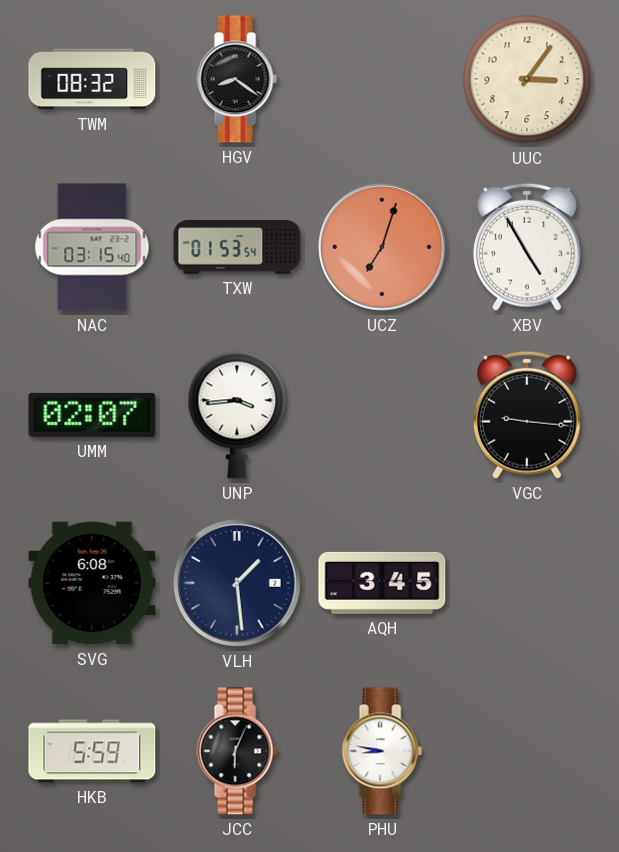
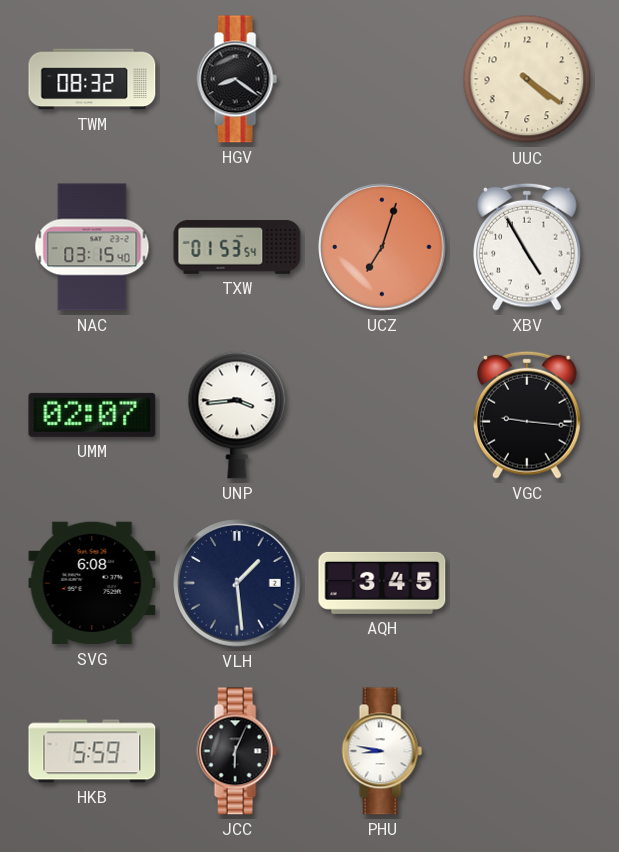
UUC: 3:06 -> 4:21
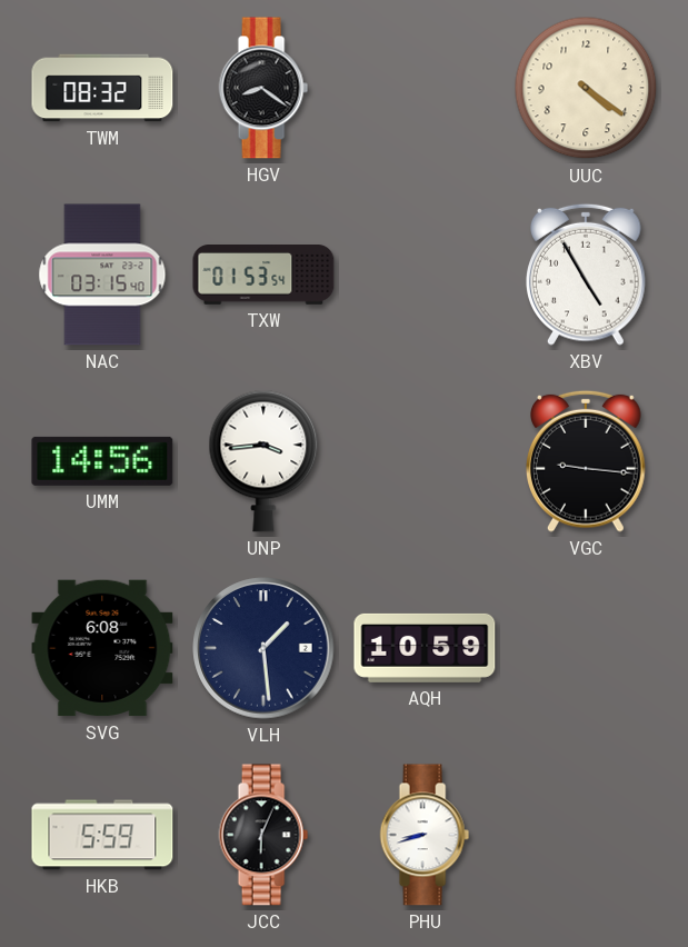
UCZ: 7:03 -> none
UMM: 02:07 -> 14:56
AQH: 3:45 -> 10:59
PHU: 8:47 -> 8:42
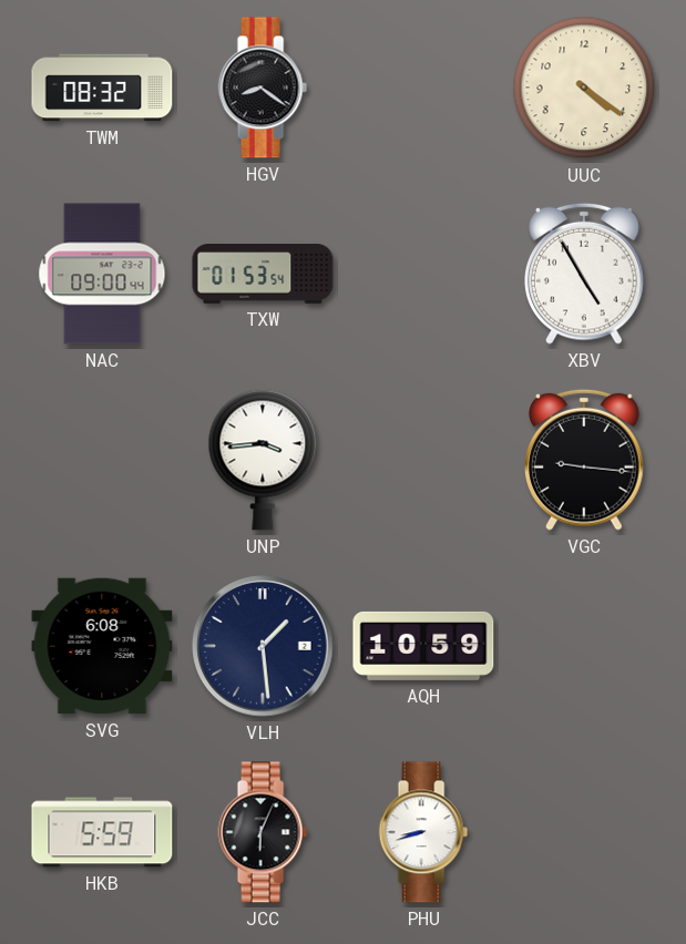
NAC: 03:15 -> 09:00
UMM: 14:56 -> none
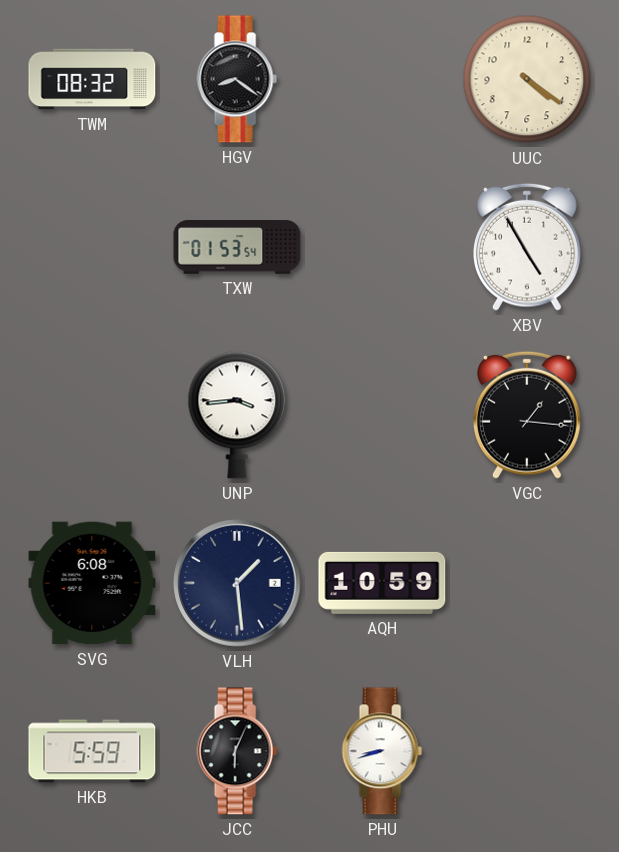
NAC: 09:00 -> none
VGC: 9:16 -> 1:16
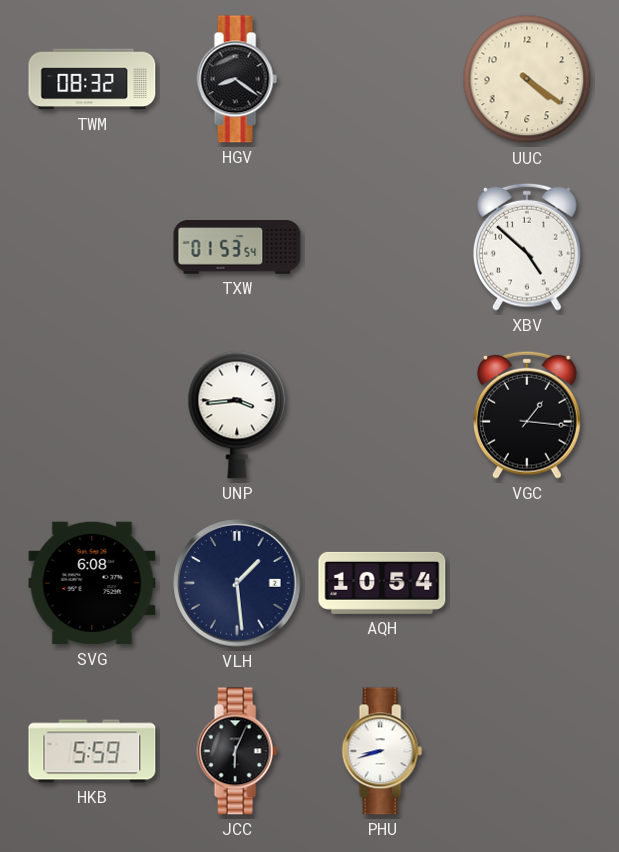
XBV: 4:55 -> 4:52
AQH: 10:59 -> 10:54
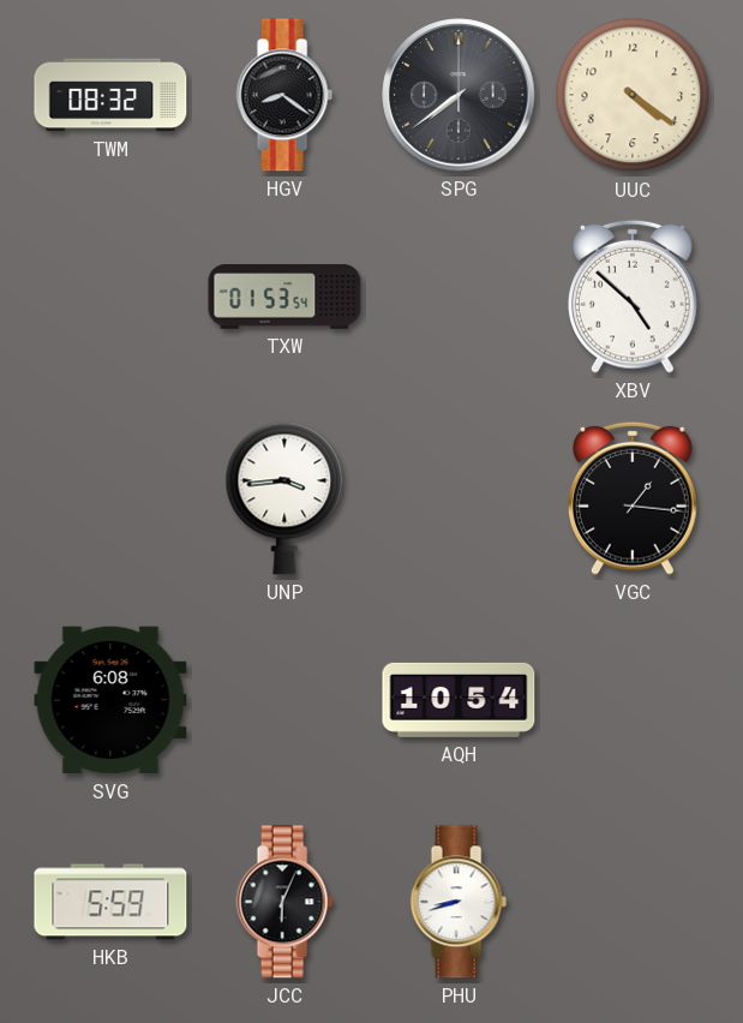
SPG: none -> 7:39
VLH: 1:29 -> none
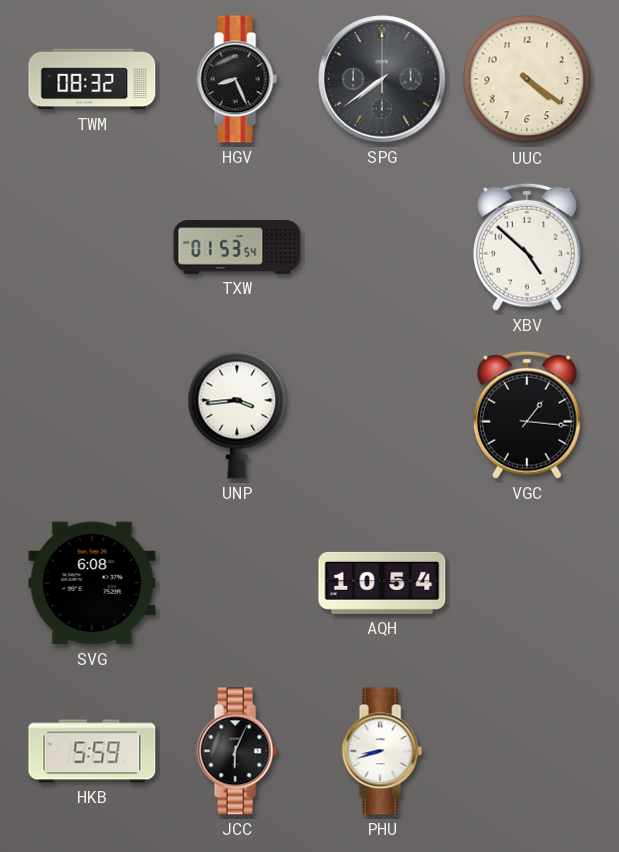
HGV: 8:21 -> 8:26
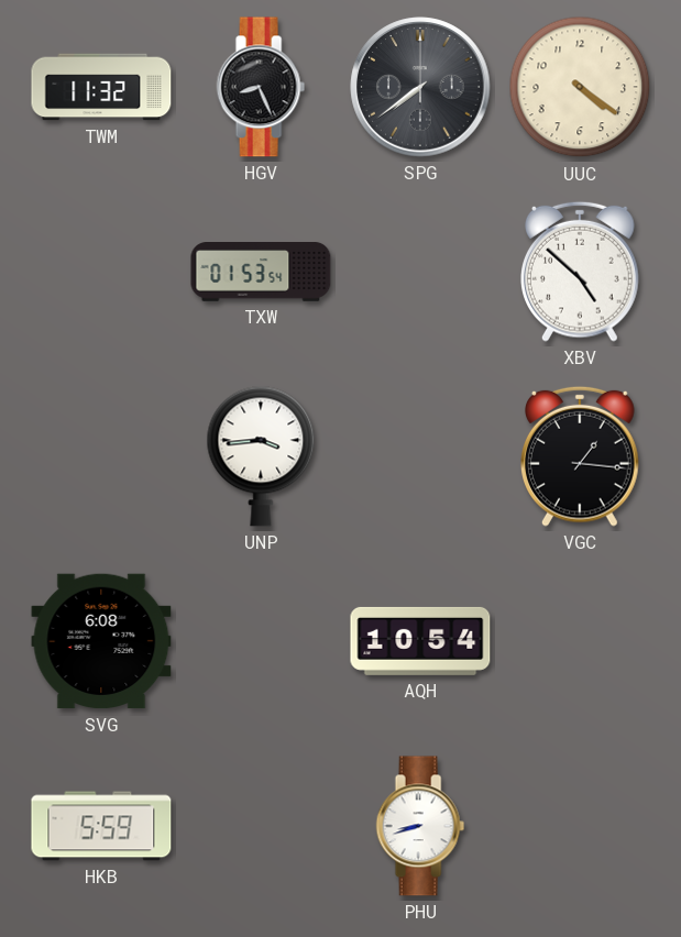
TWM: 08:32 -> 11:32
JCC: 6:04 -> none
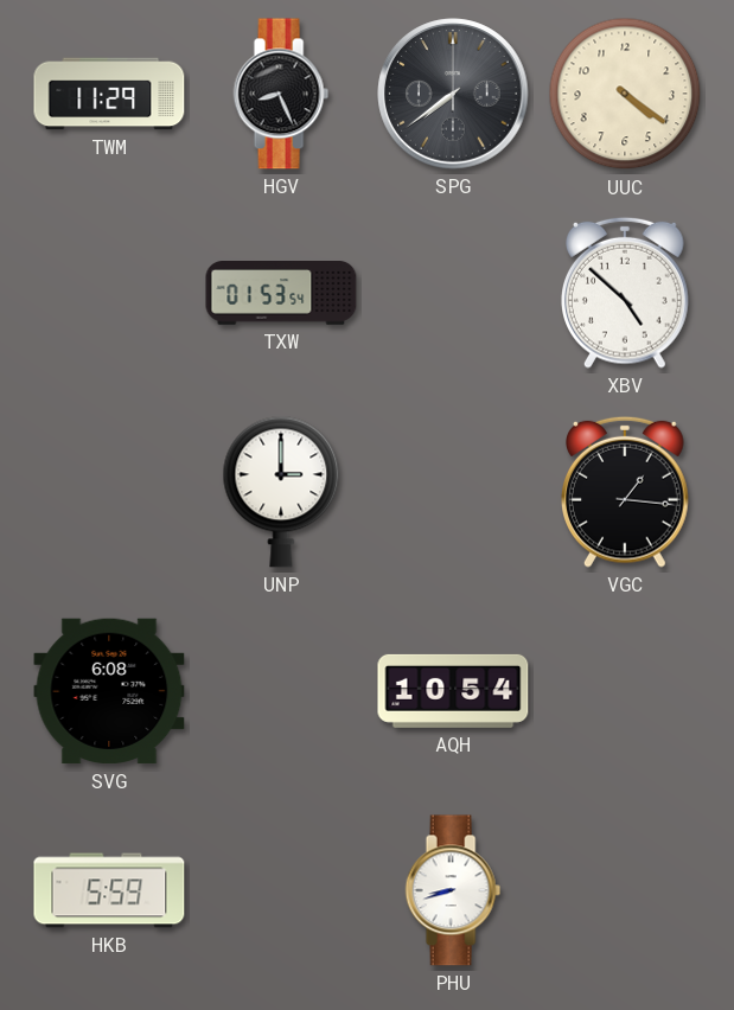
TWM: 11:32 -> 11:29
UNP: 3:44 -> 3:00
